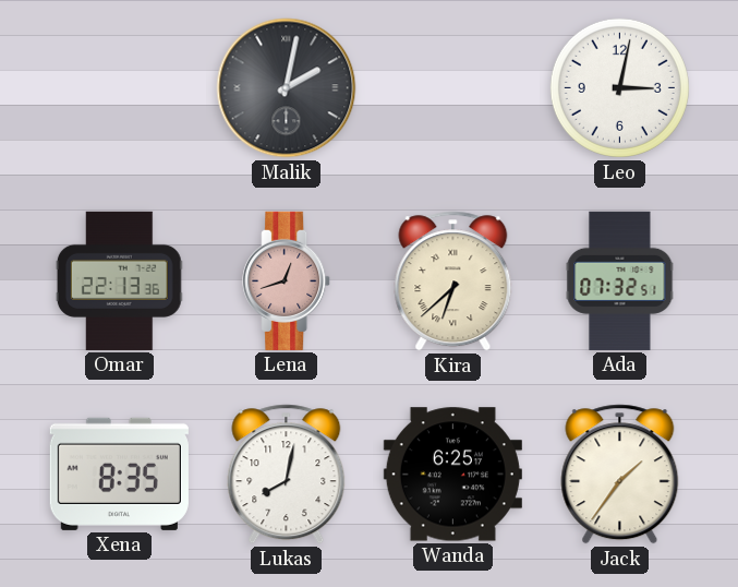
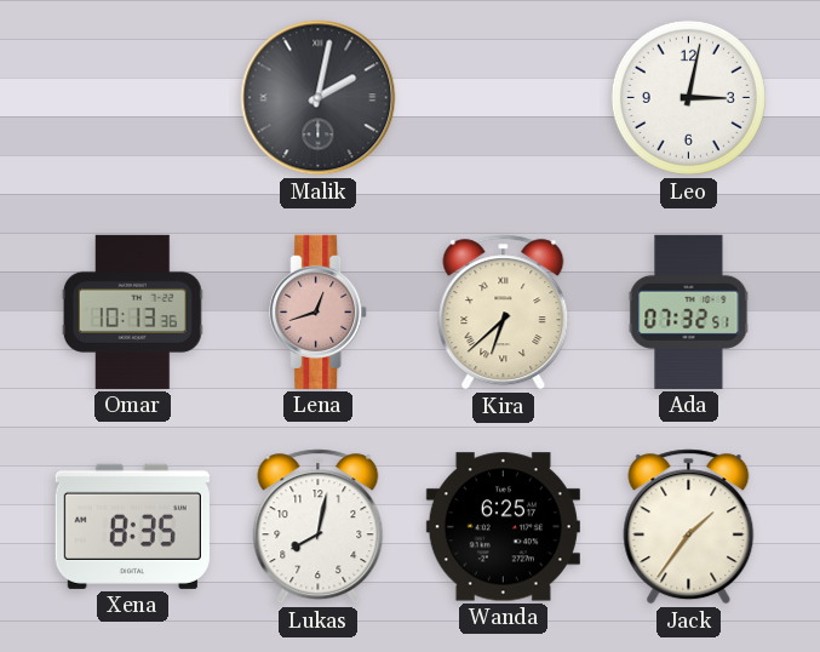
Omar: 22:13 -> 10:13
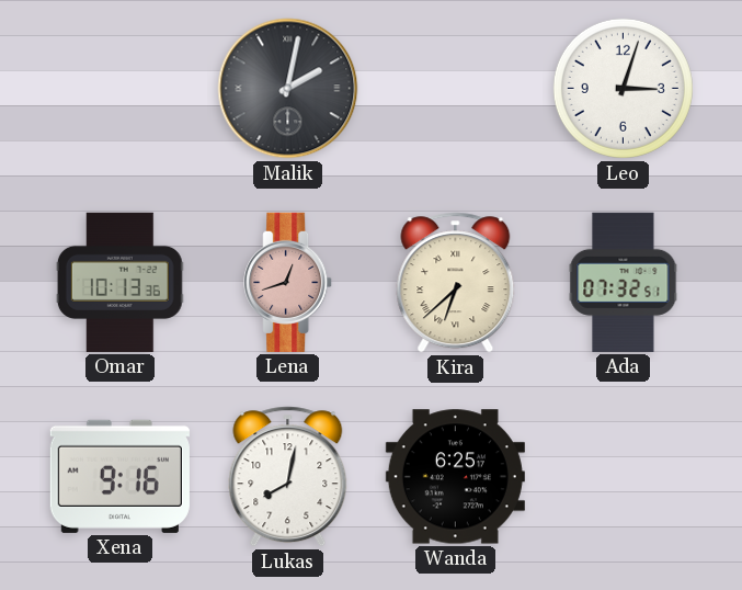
Leo: 3:02 -> 3:03
Xena: 8:35 -> 9:16
Jack: 1:36 -> none
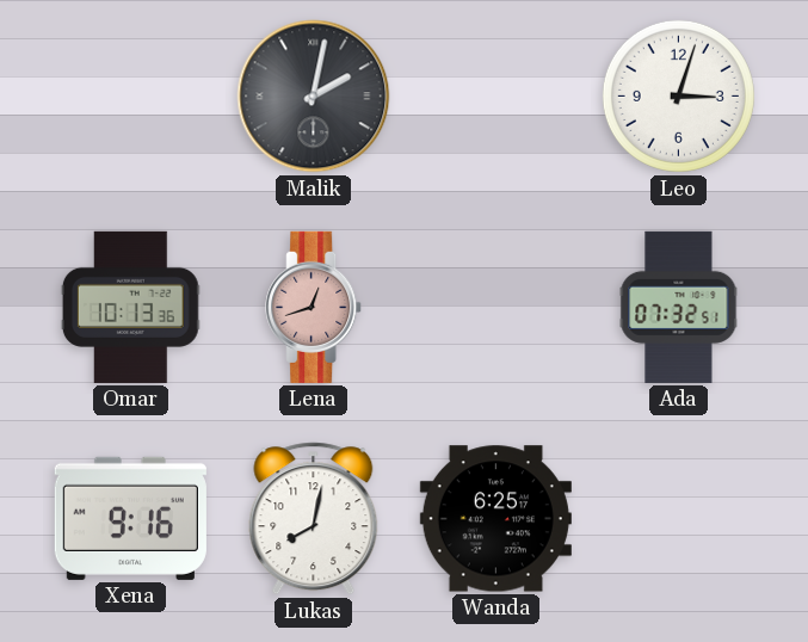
Kira: 6:38 -> none
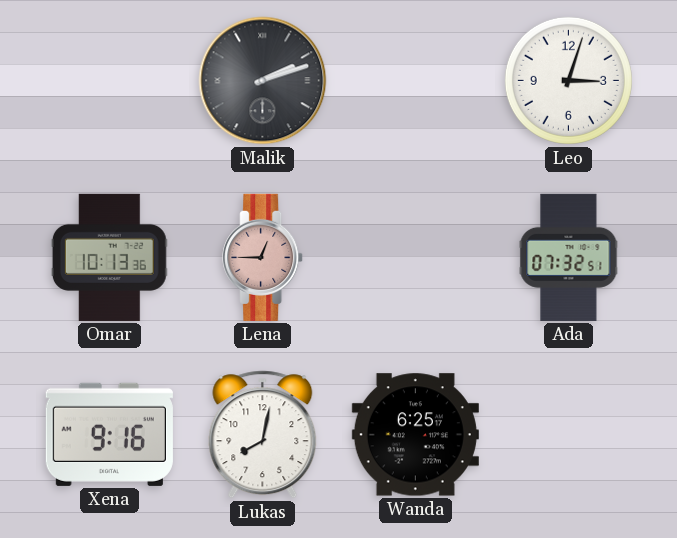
Malik: 2:02 -> 2:12
Lena: 12:42 -> 12:45
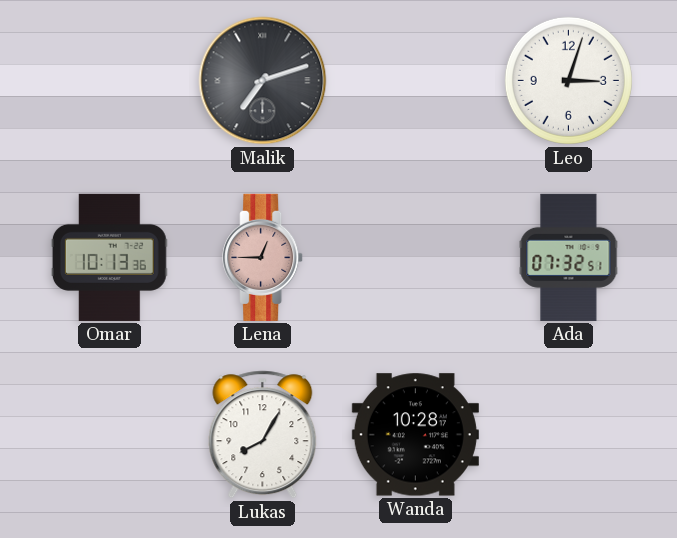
Malik: 2:12 -> 7:12
Xena: 9:16 -> none
Lukas: 8:02 -> 8:05
Wanda: 6:25 -> 10:28
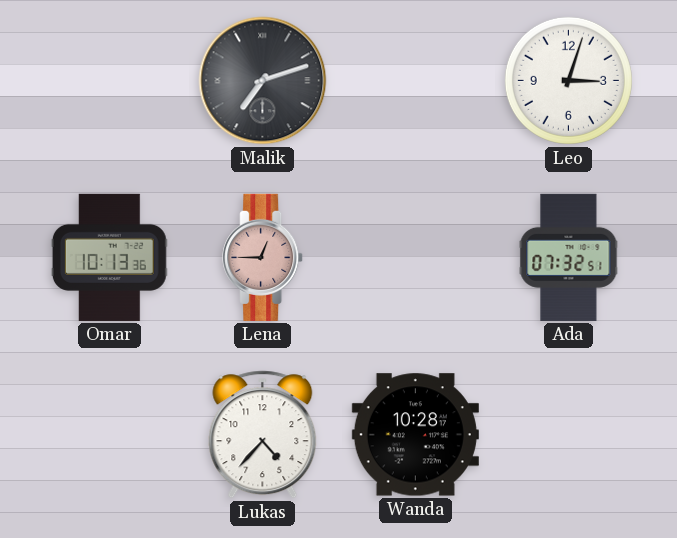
Lukas: 8:05 -> 4:37
